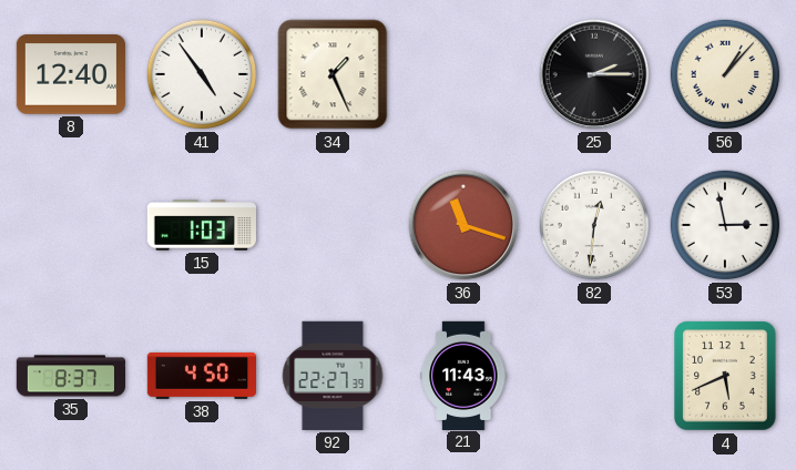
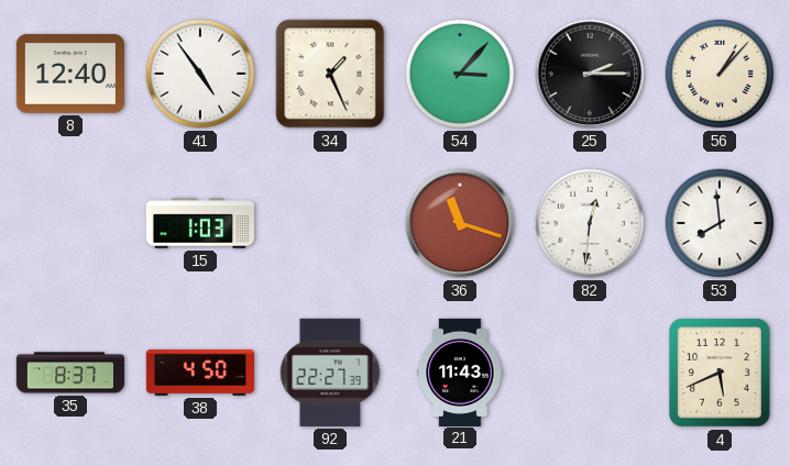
54: none -> 3:07
53: 2:58 -> 7:59
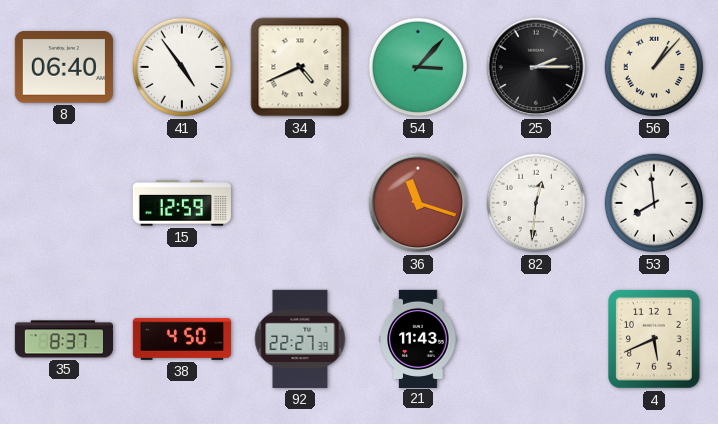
8: 12:40 -> 06:40
34: 1:26 -> 4:41
15: 1:03 -> 12:59
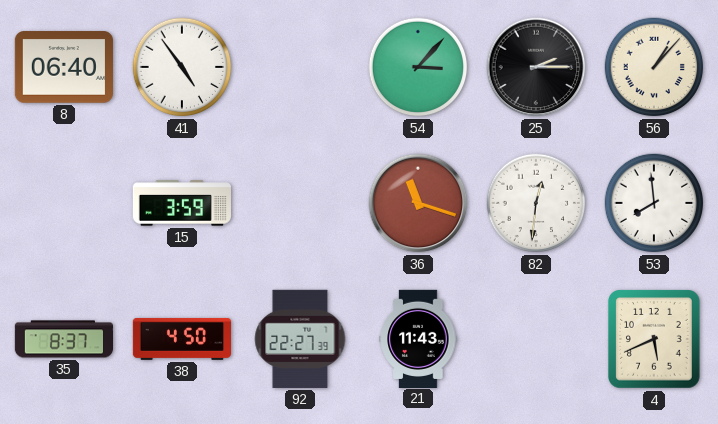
34: 4:41 -> none
15: 12:59 -> 3:59
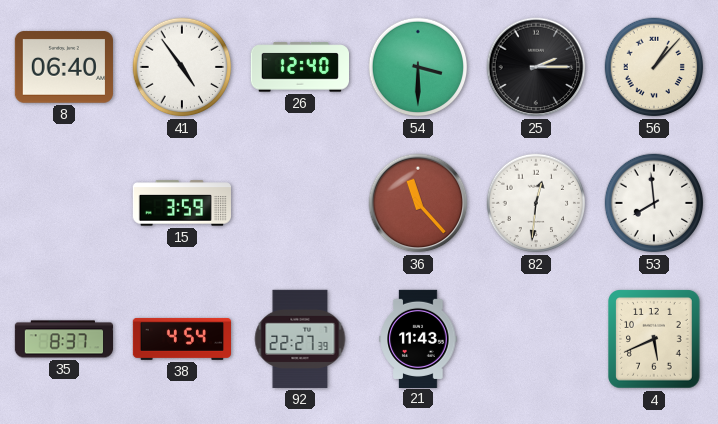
26: none -> 12:40
54: 3:07 -> 3:30
36: 11:18 -> 11:23
38: 4:50 -> 4:54
